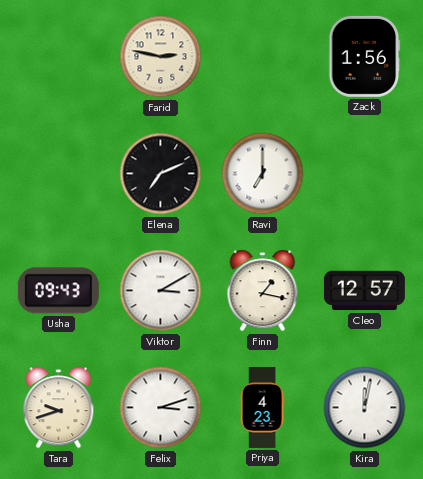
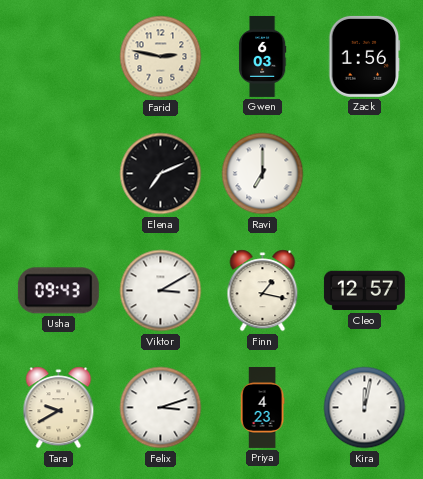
Gwen: none -> 6:03
Tara: 9:42 -> 9:40
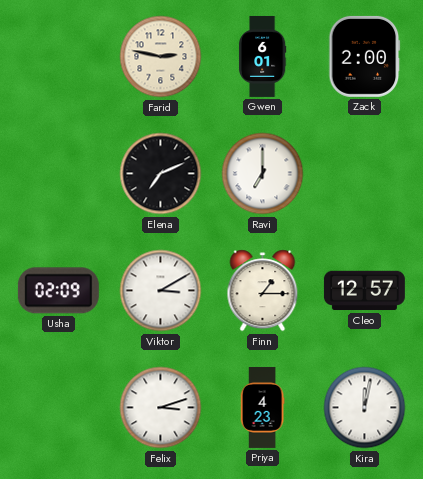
Gwen: 6:03 -> 6:01
Zack: 1:56 -> 2:00
Usha: 09:43 -> 02:09
Finn: 1:17 -> 1:15
Tara: 9:40 -> none
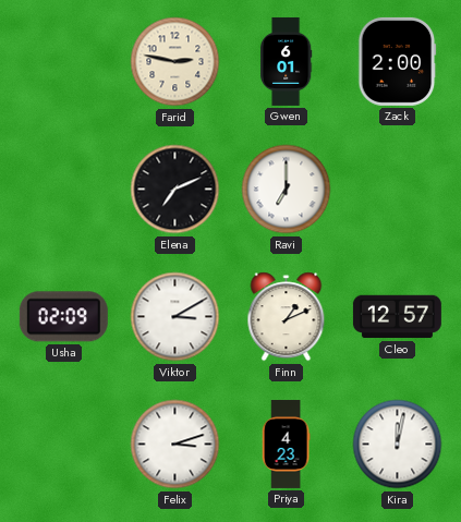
Finn: 1:15 -> 1:11
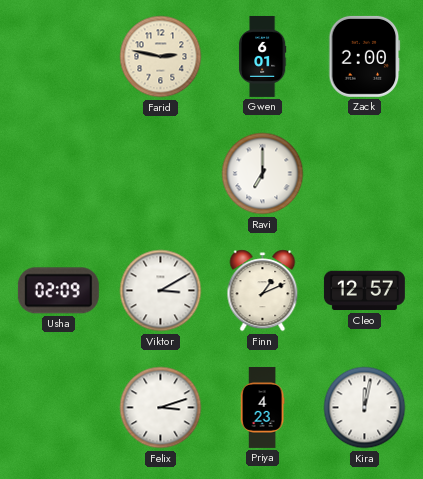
Elena: 7:11 -> none
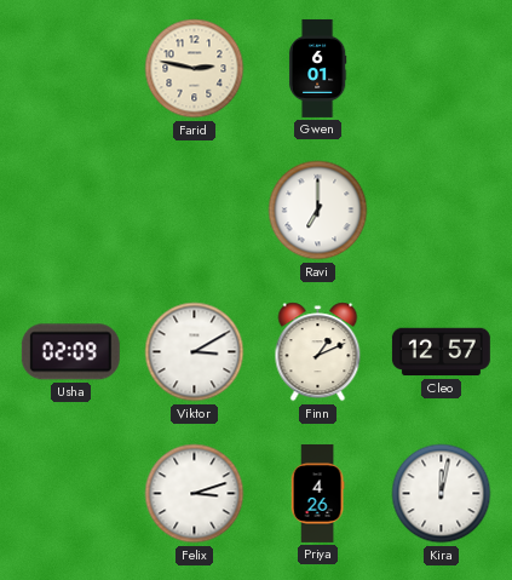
Zack: 2:00 -> none
Priya: 4:23 -> 4:26
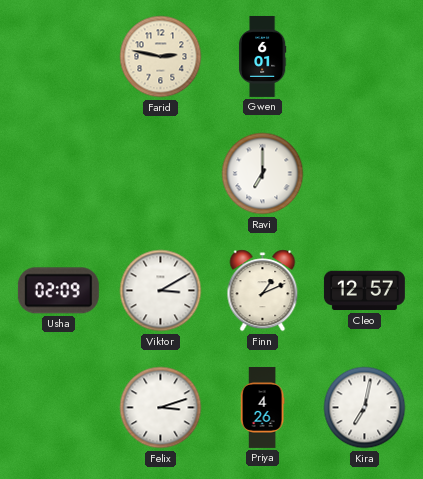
Kira: 12:02 -> 7:02
